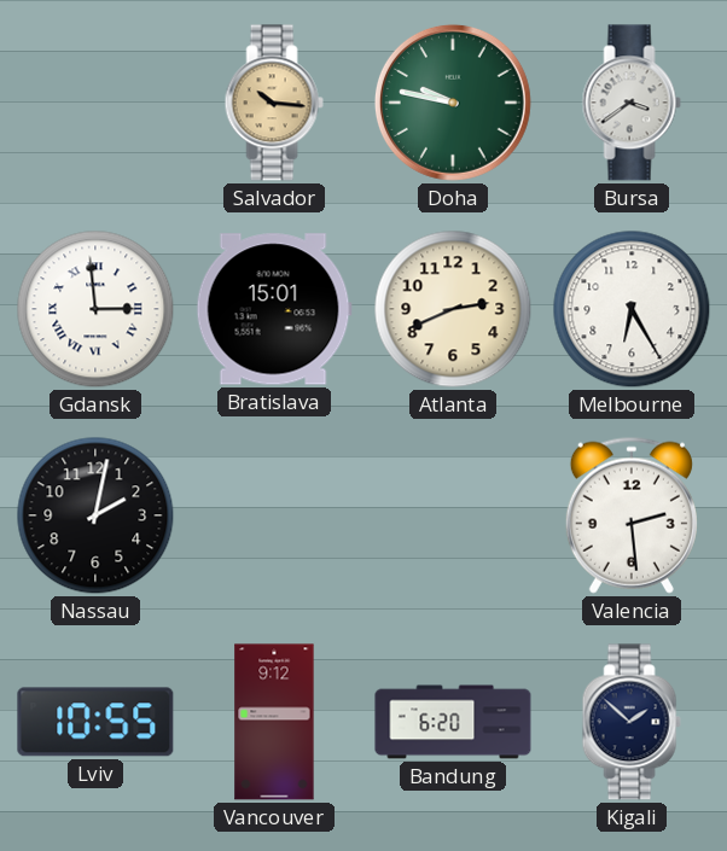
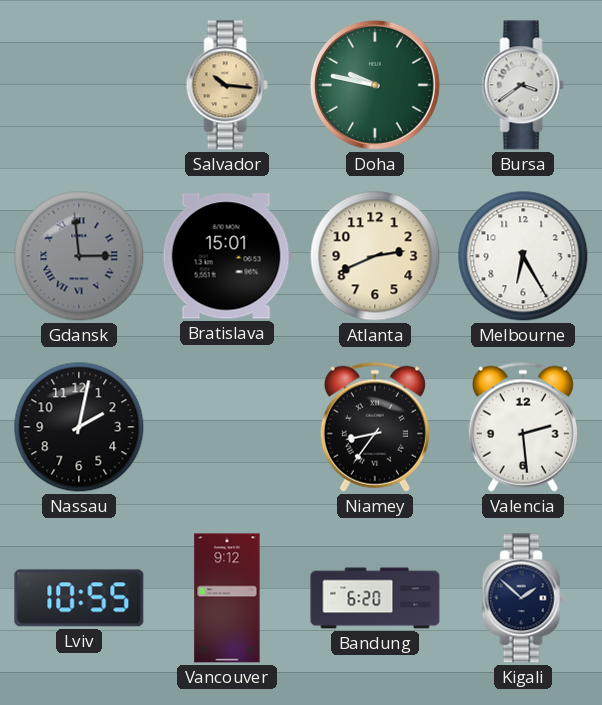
Gdansk dial: white -> grey
Niamey: none -> 8:36
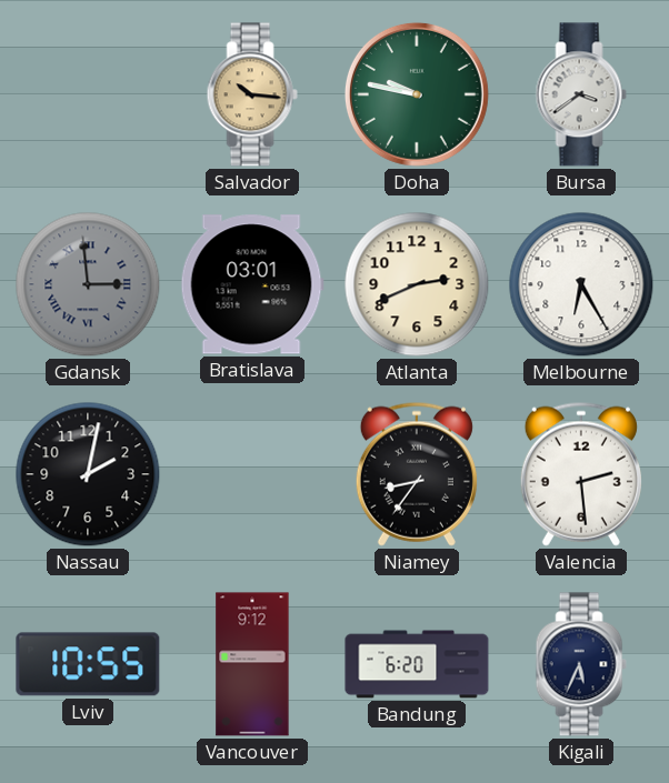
Bratislava: 15:01 -> 03:01
Kigali: 1:52 -> 5:34
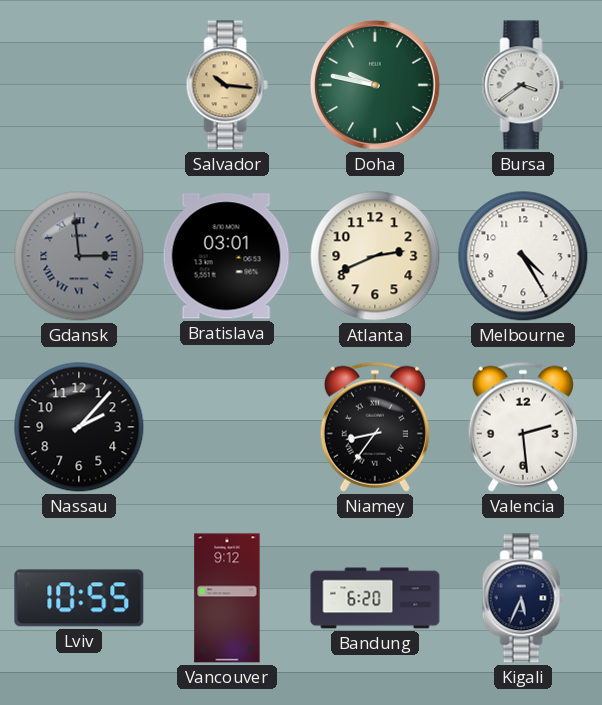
Melbourne: 6:25 -> 4:25
Nassau: 2:02 -> 2:07
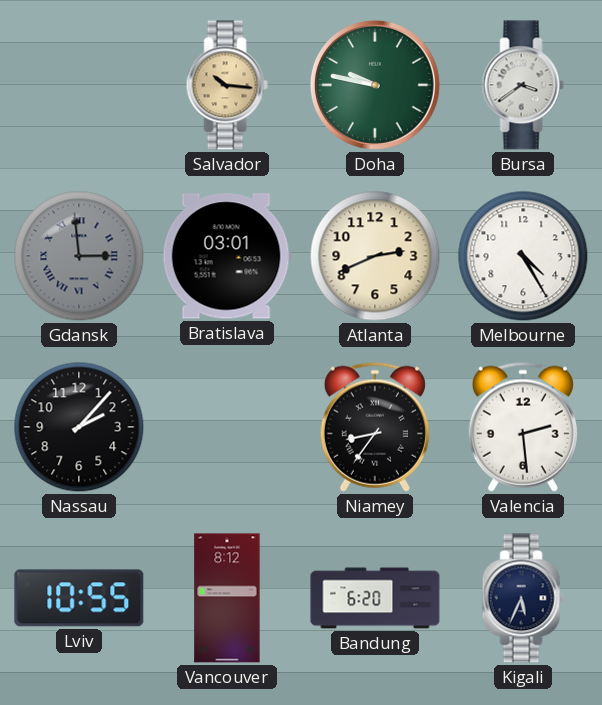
Vancouver: 9:12 -> 8:12
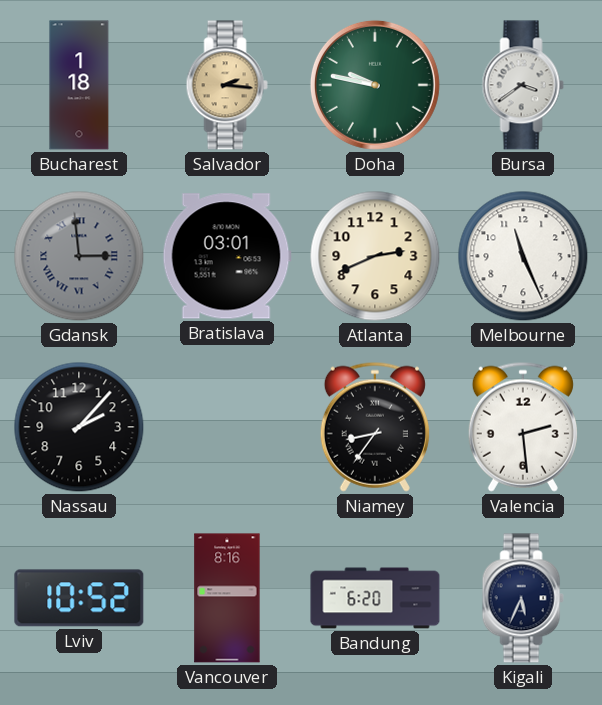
Bucharest: none -> 1:18
Salvador: 10:16 -> 2:16
Melbourne: 4:25 -> 11:26
Lviv: 10:55 -> 10:52
Vancouver: 8:12 -> 8:16
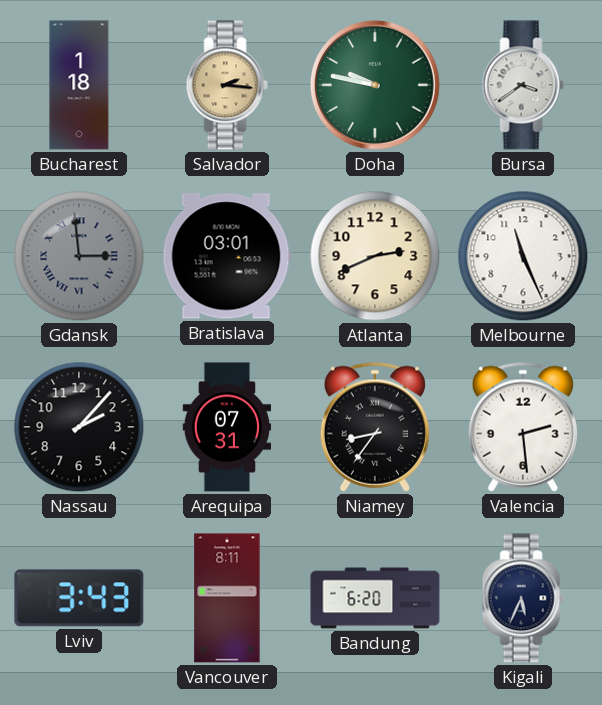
Arequipa: none -> 07:31
Lviv: 10:52 -> 3:43
Vancouver: 8:16 -> 8:11
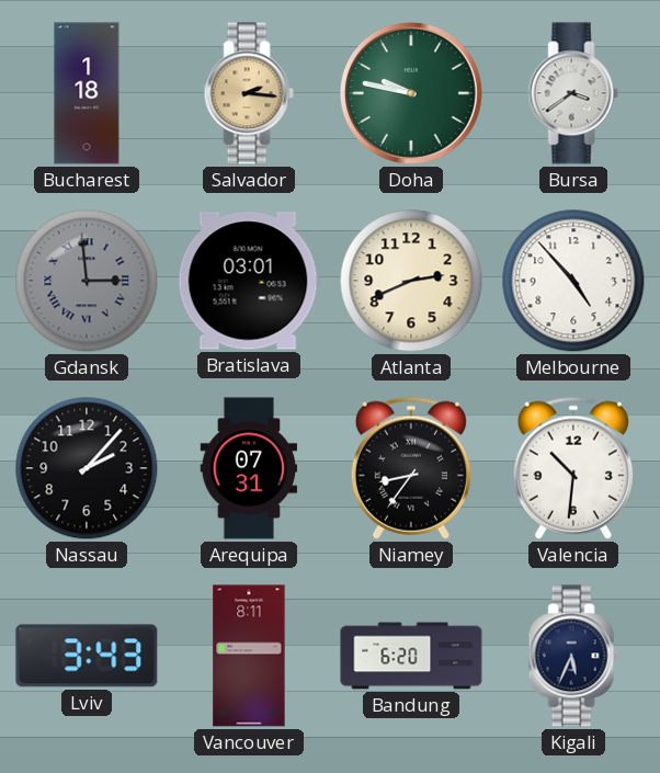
Melbourne: 11:26 -> 4:53
Valencia: 2:29 -> 10:31
